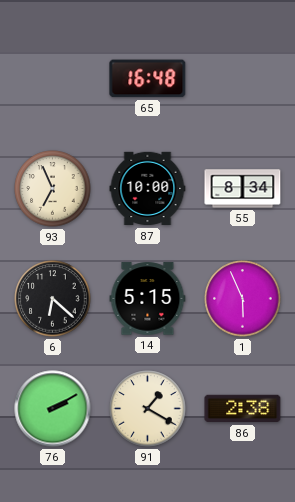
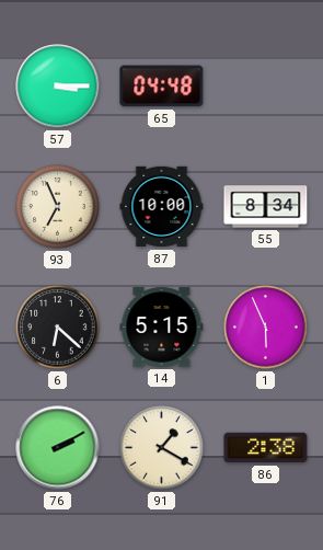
57: none -> 3:15
65: 16:48 -> 04:48
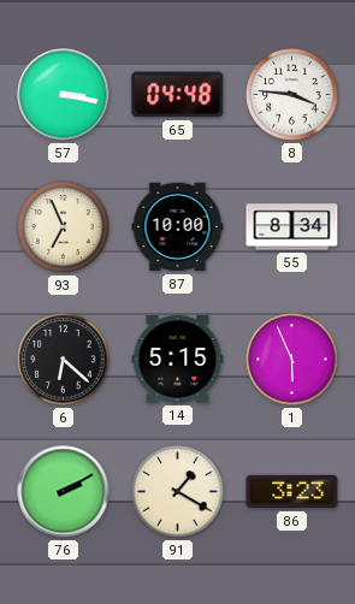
57: 3:15 -> 3:17
8: none -> 3:46
86: 2:38 -> 3:23
